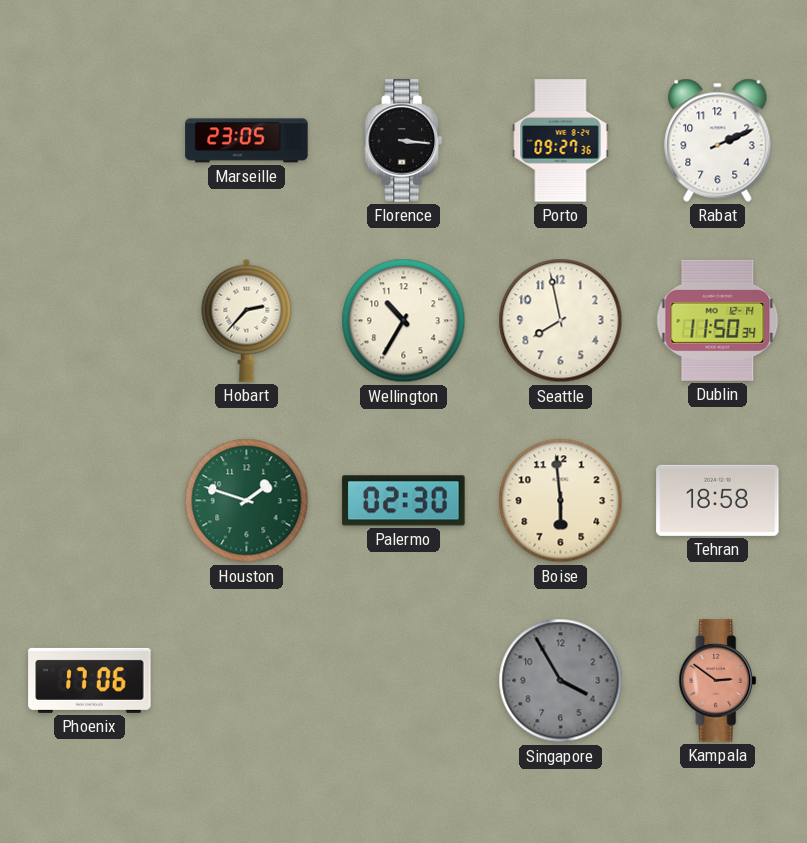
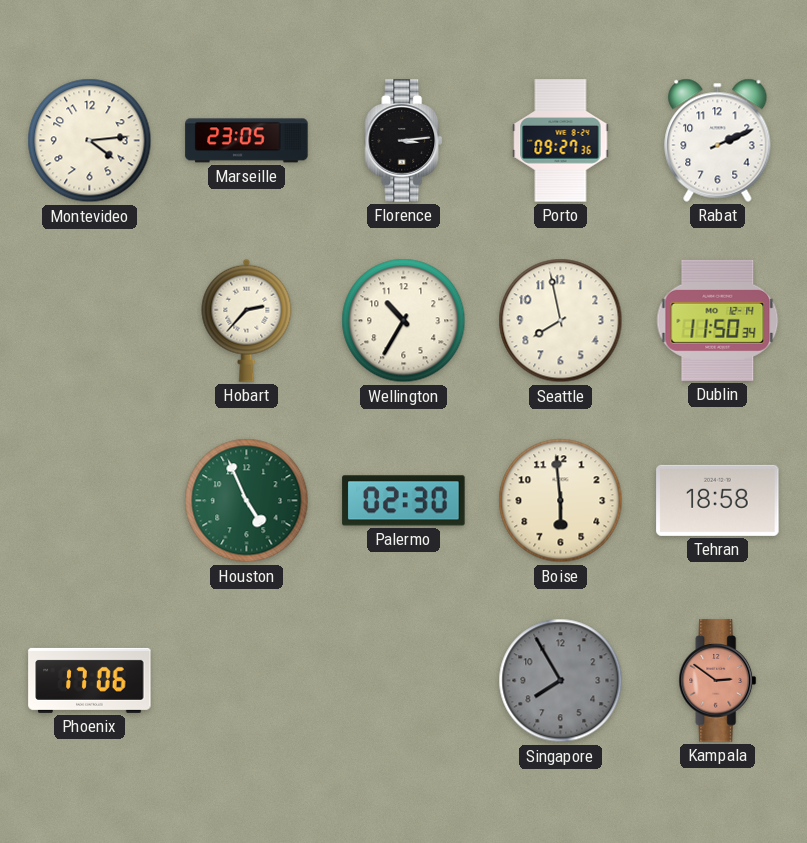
Montevideo: none -> 4:14
Florence: 3:16 -> 3:14
Houston: 1:48 -> 4:56
Singapore: 3:55 -> 7:55
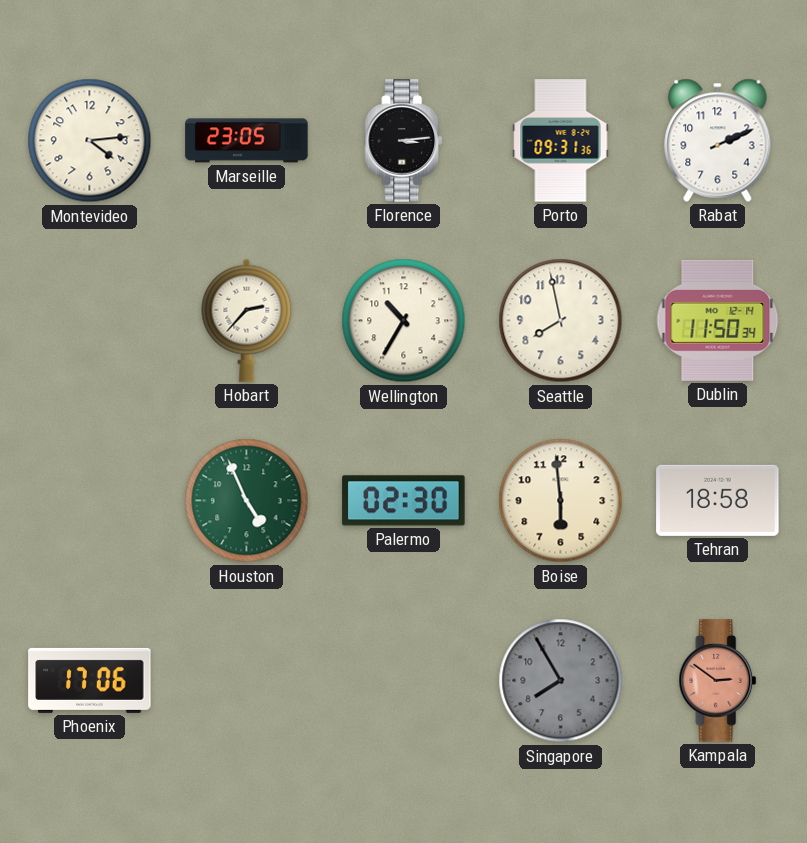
Porto: 09:27 -> 09:31
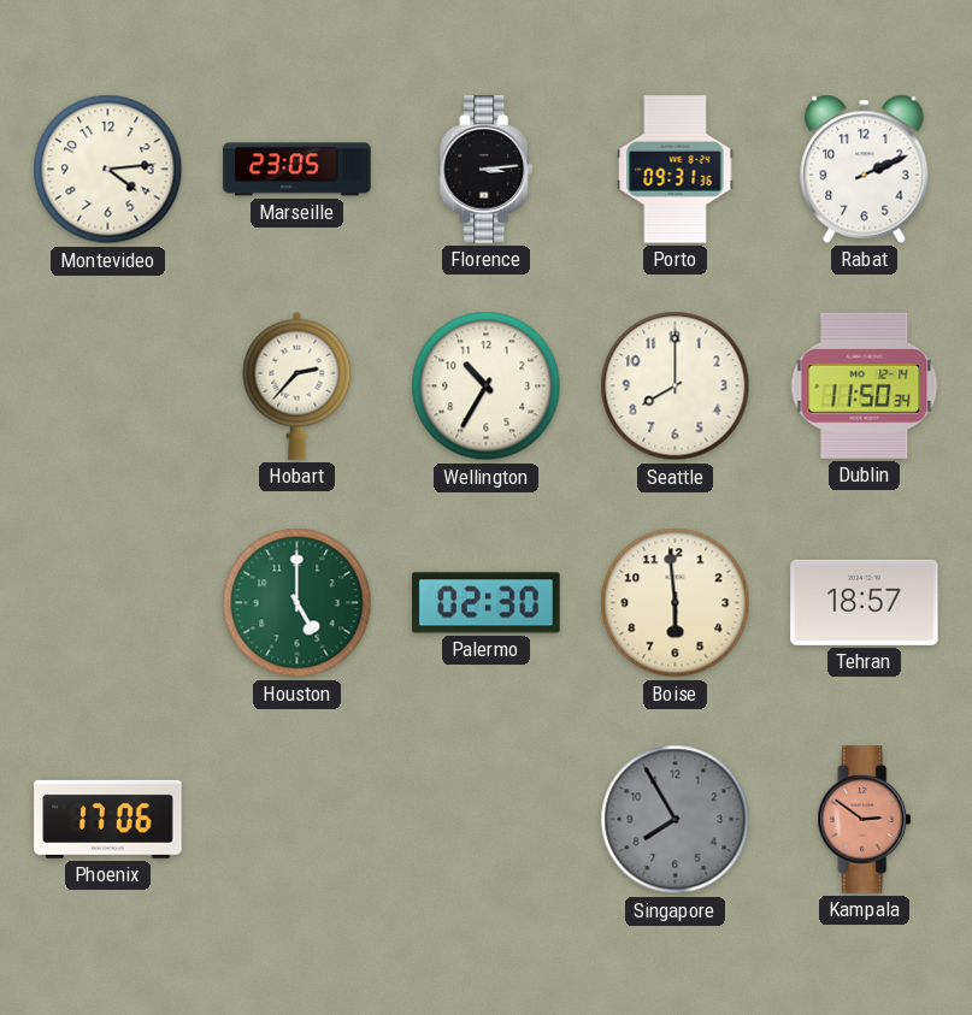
Seattle: 7:58 -> 8:00
Houston: 4:56 -> 5:00
Tehran: 18:58 -> 18:57
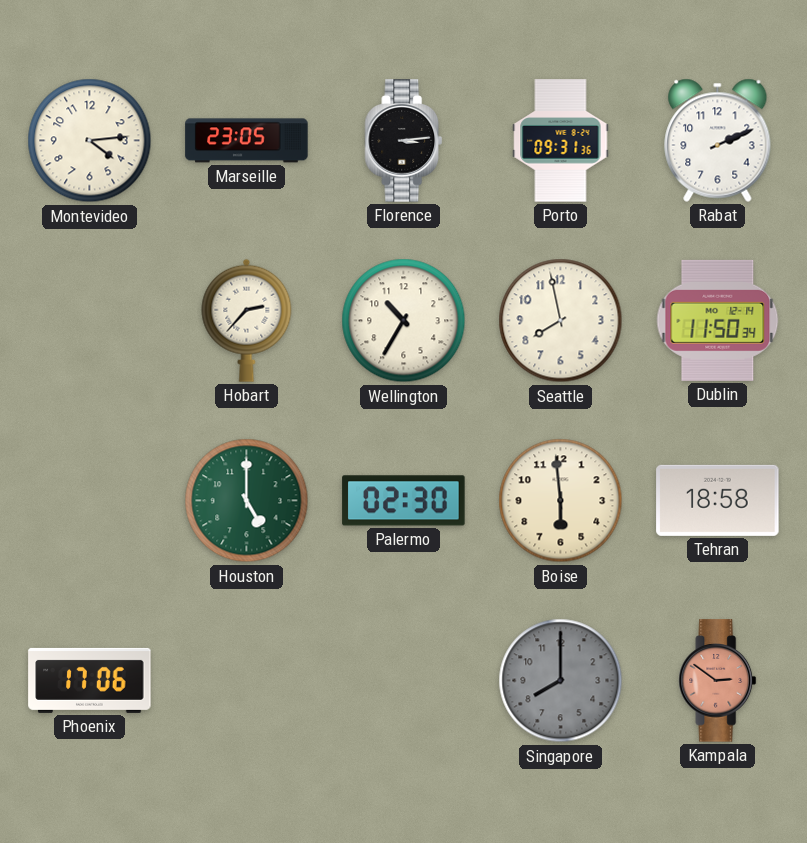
Seattle: 8:00 -> 7:58
Tehran: 18:57 -> 18:58
Singapore: 7:55 -> 8:00
